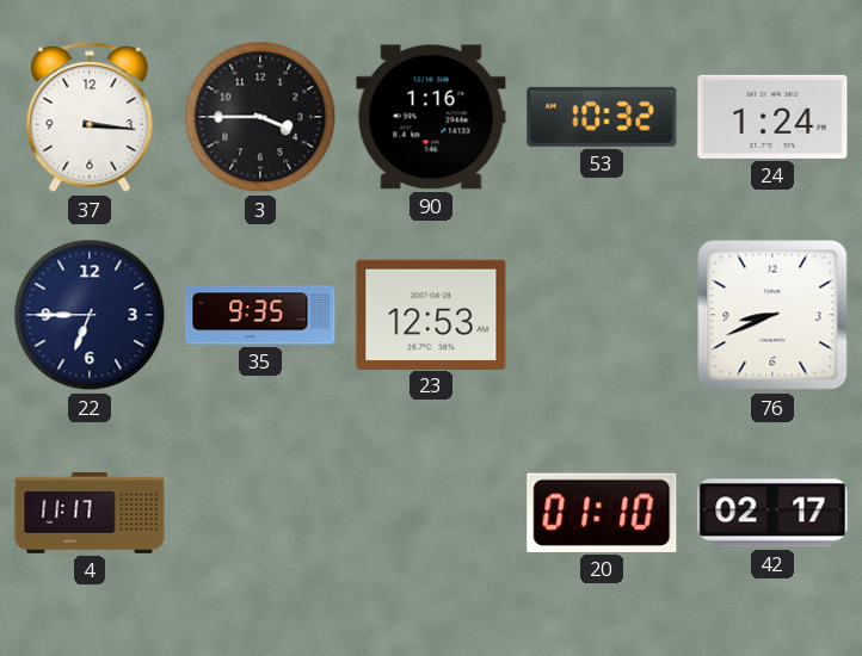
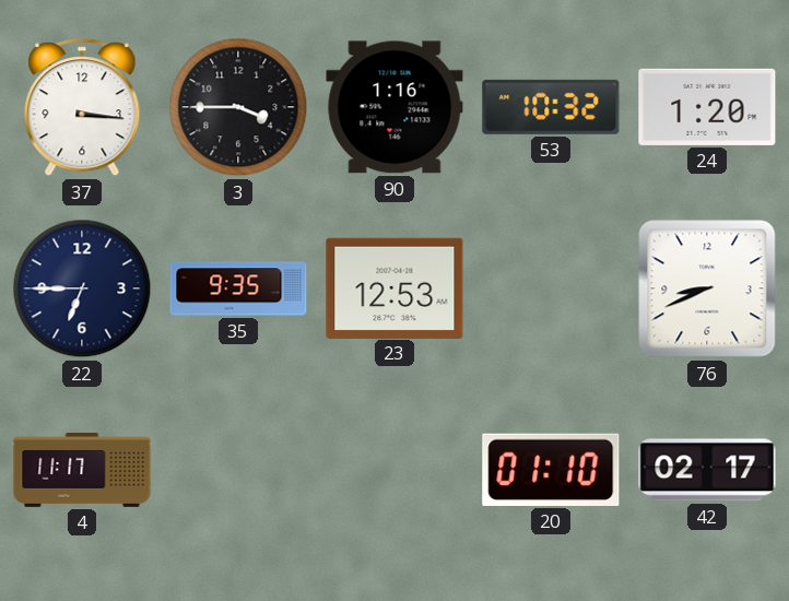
24: 1:24 -> 1:20
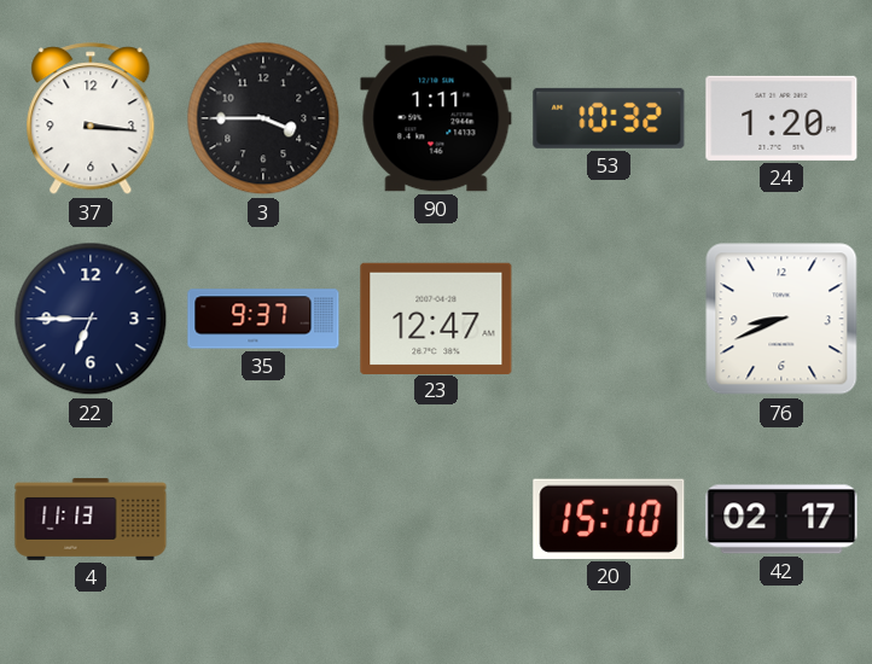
90: 1:16 -> 1:11
35: 9:35 -> 9:37
23: 12:53 -> 12:47
4: 11:17 -> 11:13
20: 01:10 -> 15:10
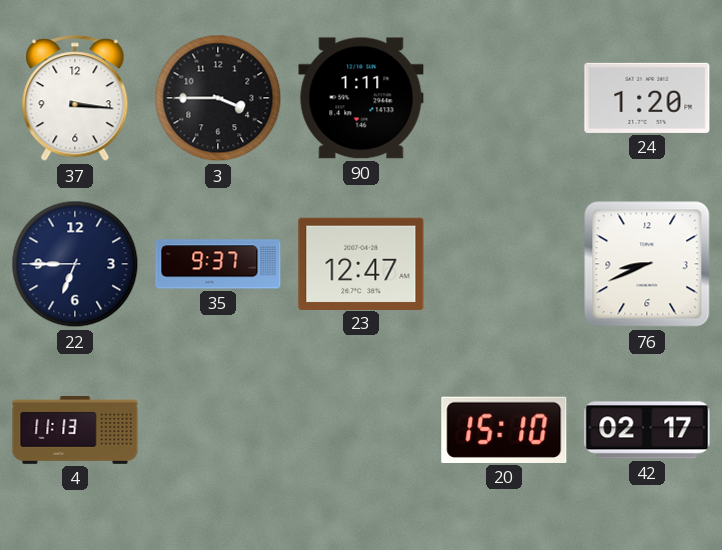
53: 10:32 -> none
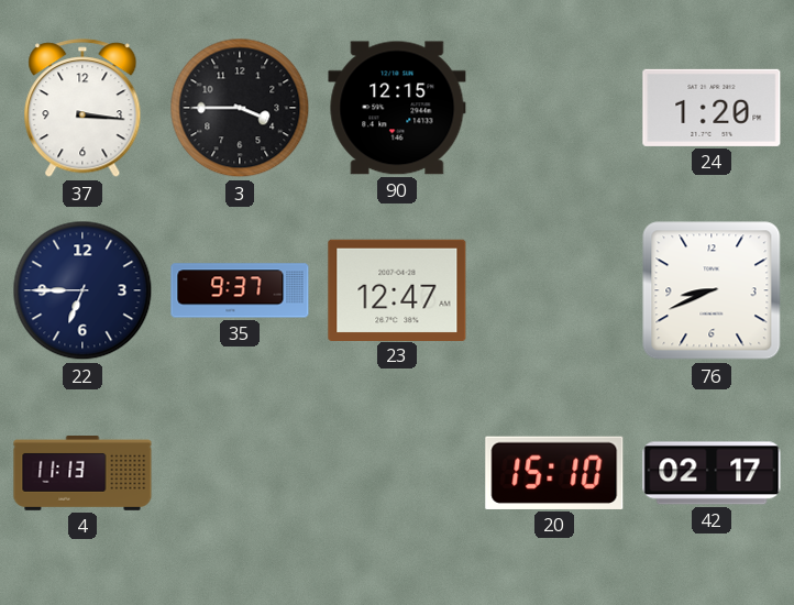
90: 1:11 -> 12:15
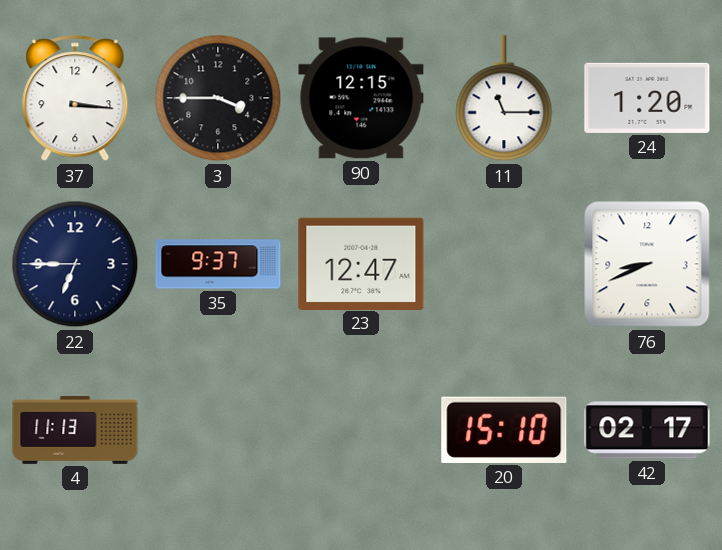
11: none -> 11:15
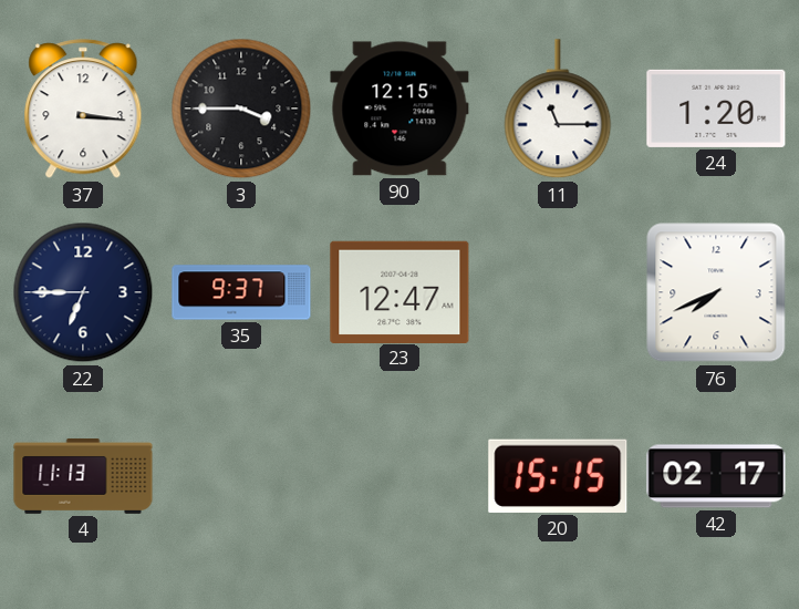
76: 8:41 -> 7:41
20: 15:10 -> 15:15
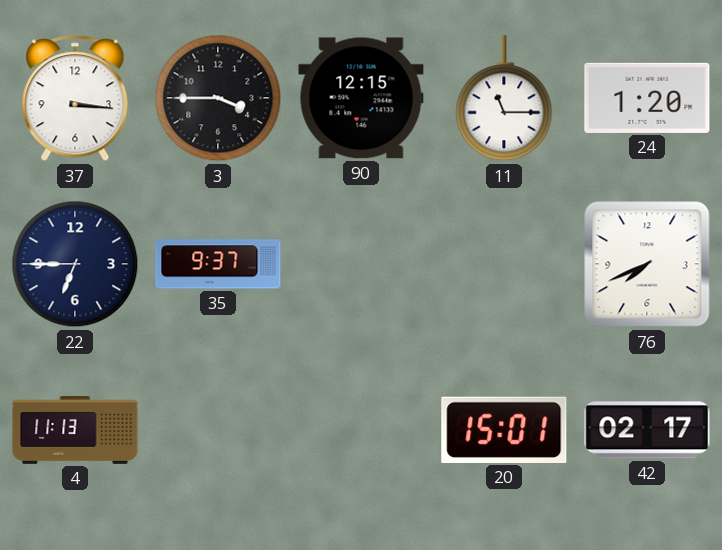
23: 12:47 -> none
20: 15:15 -> 15:01
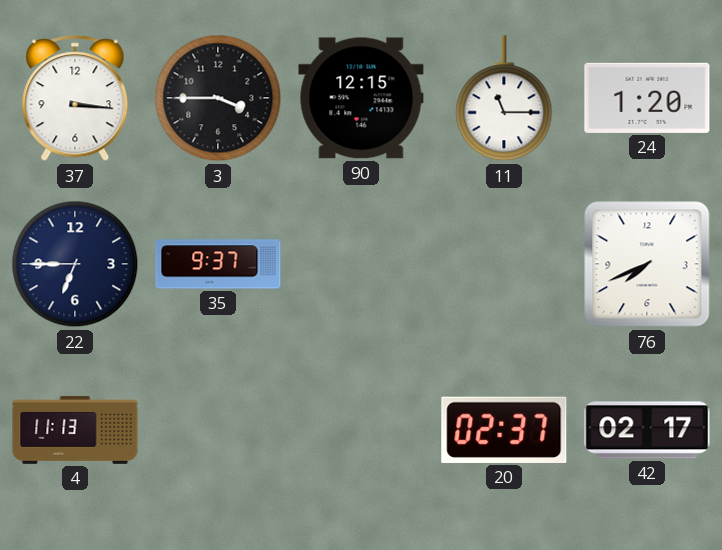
20: 15:01 -> 02:37
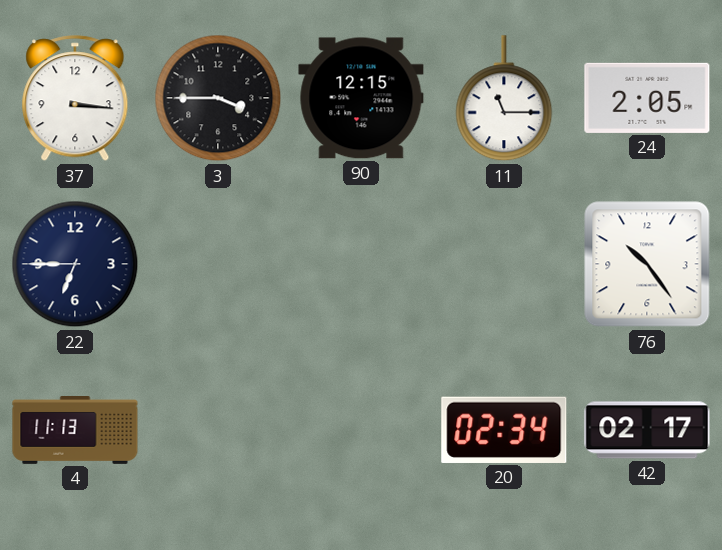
24: 1:20 -> 2:05
35: 9:37 -> none
76: 7:41 -> 10:24
20: 02:37 -> 02:34
